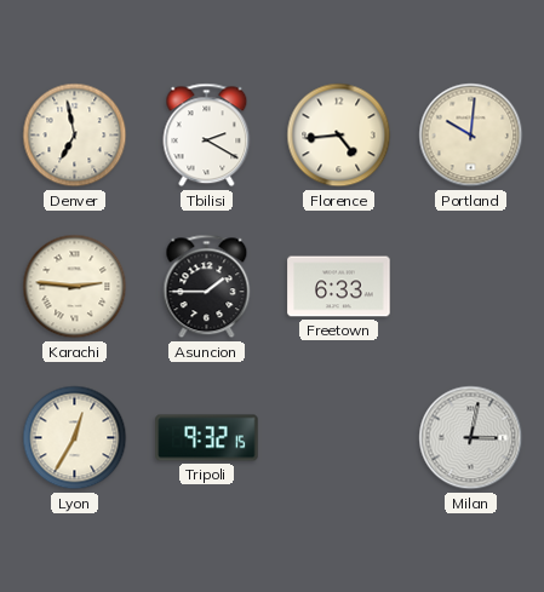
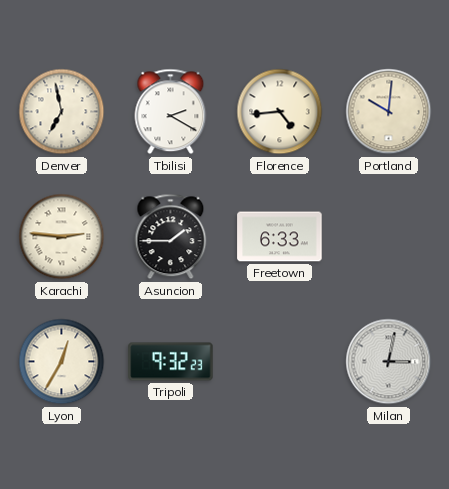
Tripoli: 9:32:15 -> 9:32:23
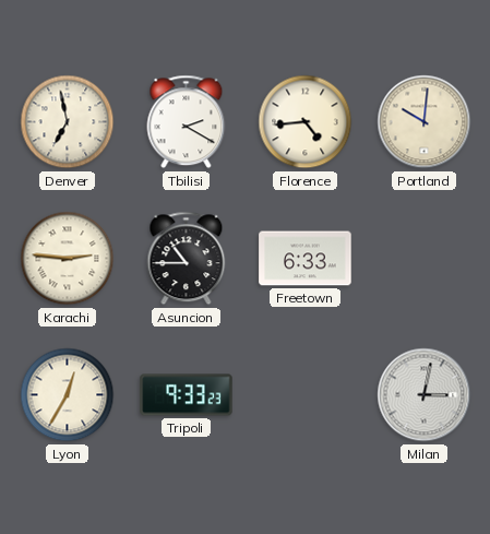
Asuncion: 1:45 -> 10:45
Tripoli: 9:32 -> 9:33
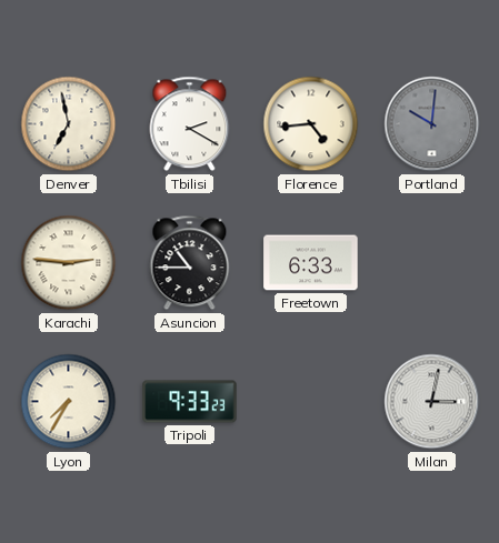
Portland dial: cream -> grey
Lyon: 12:35 -> 7:35
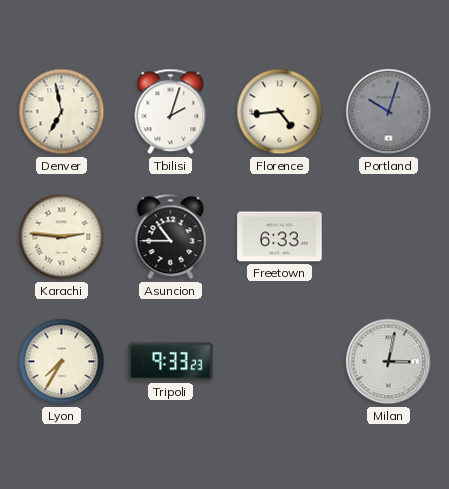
Tbilisi: 2:20 -> 2:03
Portland: 10:01 -> 10:03
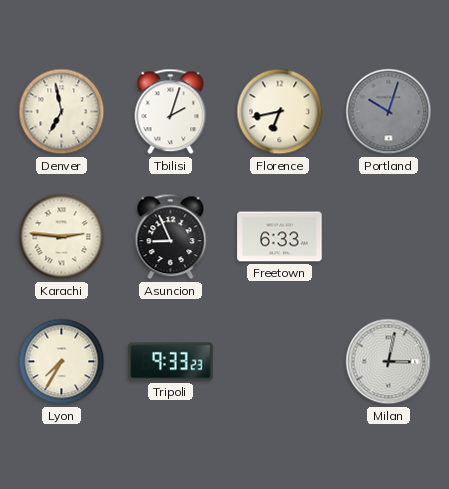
Florence: 4:44 -> 6:43
Asuncion: 10:45 -> 8:56
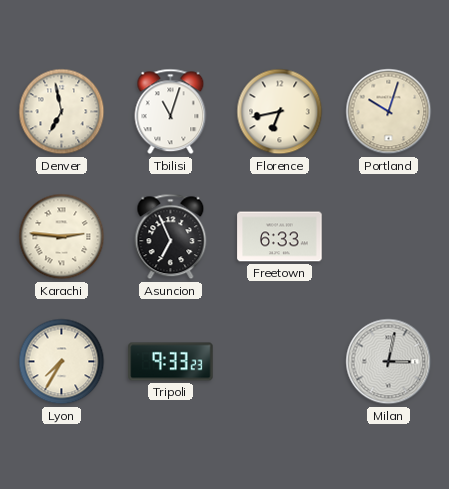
Tbilisi: 2:03 -> 11:03
Portland dial: grey -> cream
Asuncion: 8:56 -> 6:56
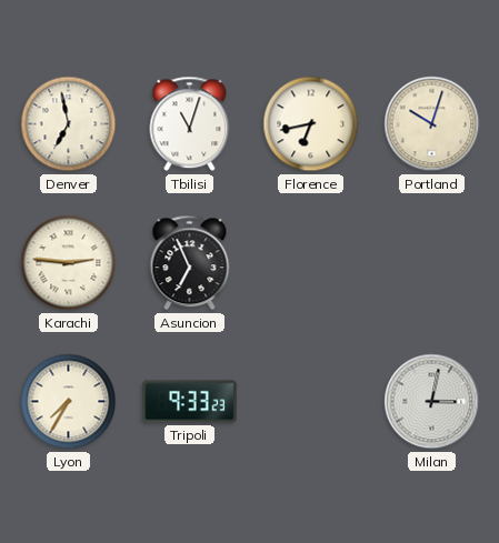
Freetown: 6:33 -> none
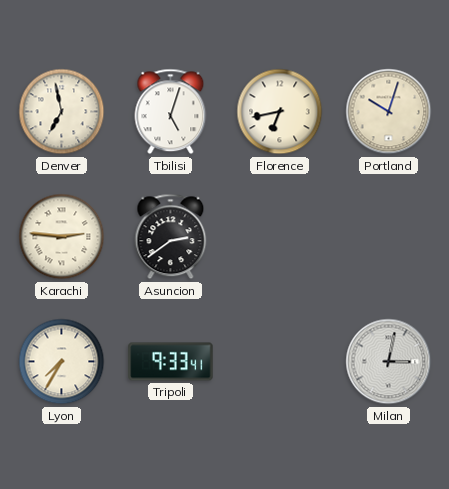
Tbilisi: 11:03 -> 5:03
Asuncion: 6:56 -> 2:39
Tripoli: 9:33:23 -> 9:33:41
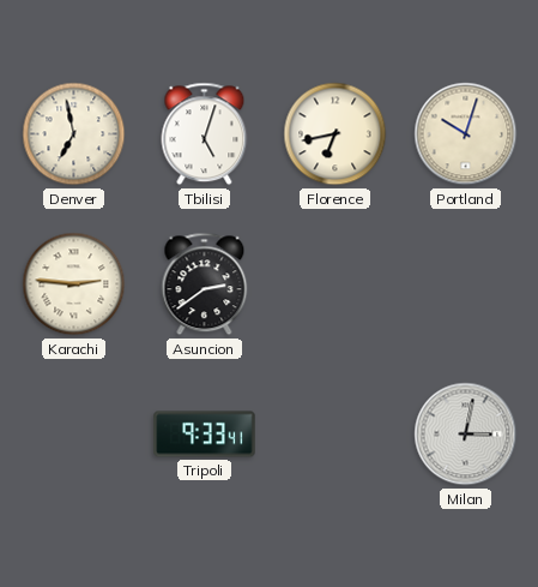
Lyon: 7:35 -> none
